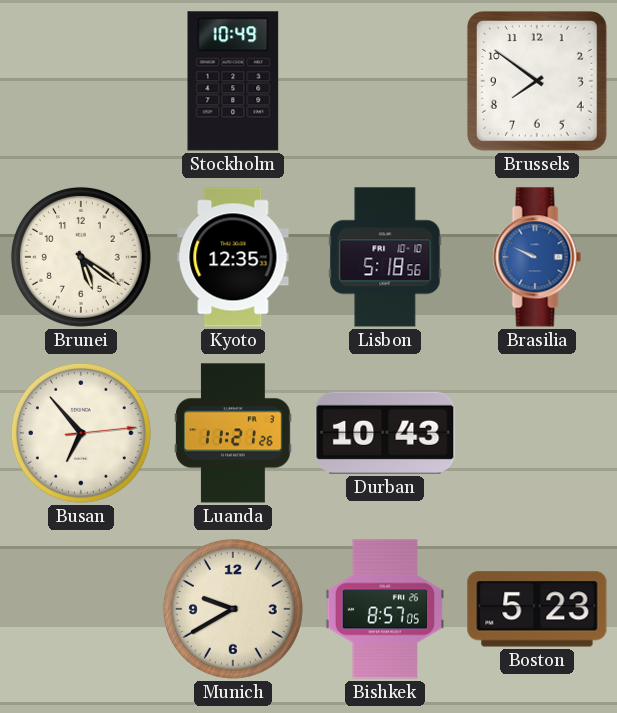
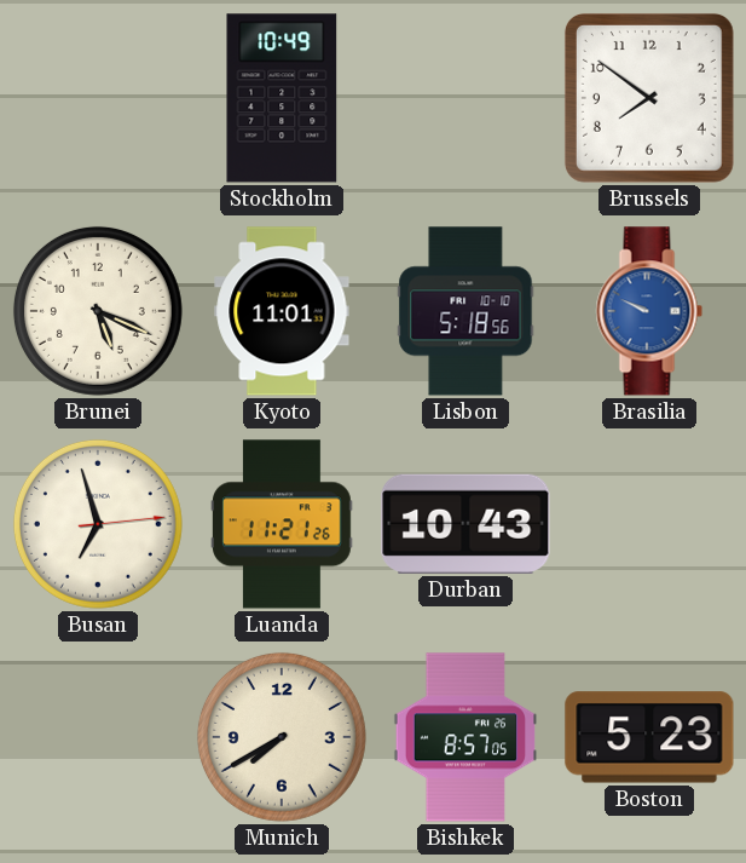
Brunei: 5:21 -> 5:19
Kyoto: 12:35 -> 11:01
Busan: 6:53 -> 6:57
Munich: 9:40 -> 7:40
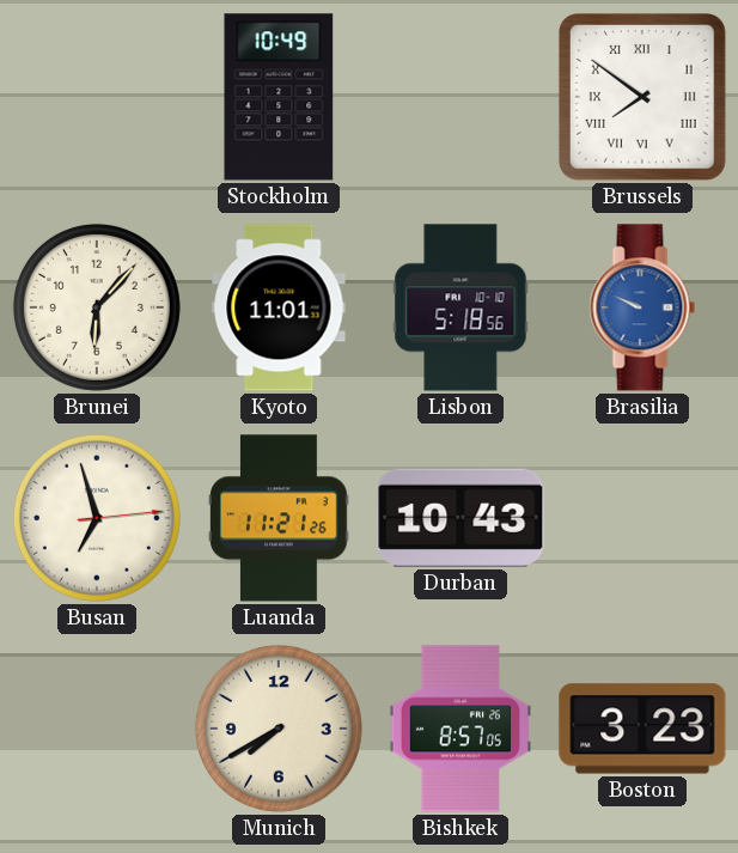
Brussels numerals: Arabic -> Roman
Brunei: 5:19 -> 6:07
Boston: 5:23 -> 3:23
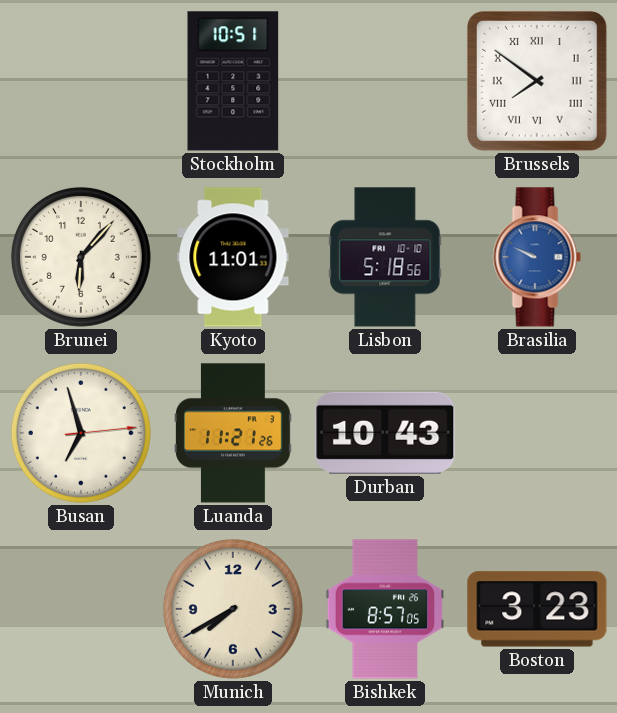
Stockholm: 10:49 -> 10:51
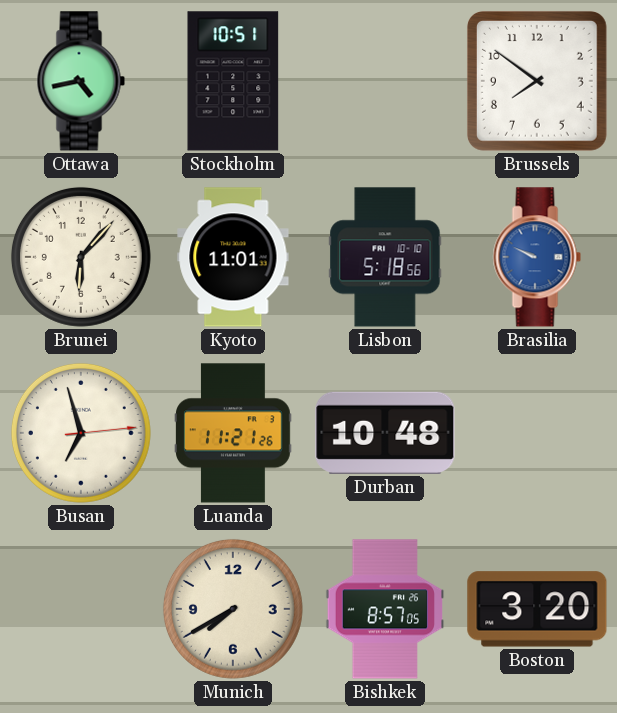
Ottawa: none -> 4:43
Brussels numerals: Roman -> Arabic
Durban: 10:43 -> 10:48
Boston: 3:23 -> 3:20
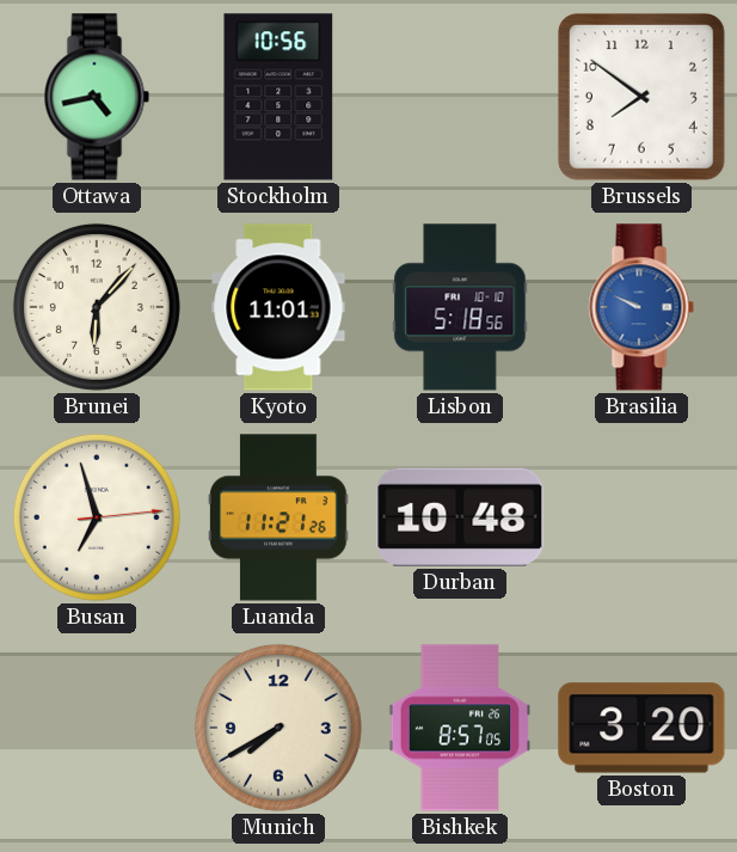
Stockholm: 10:51 -> 10:56
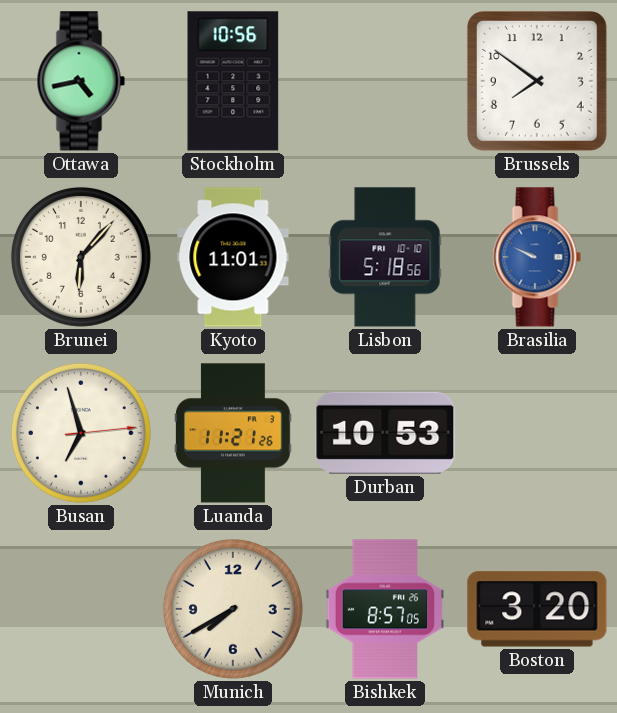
Durban: 10:48 -> 10:53
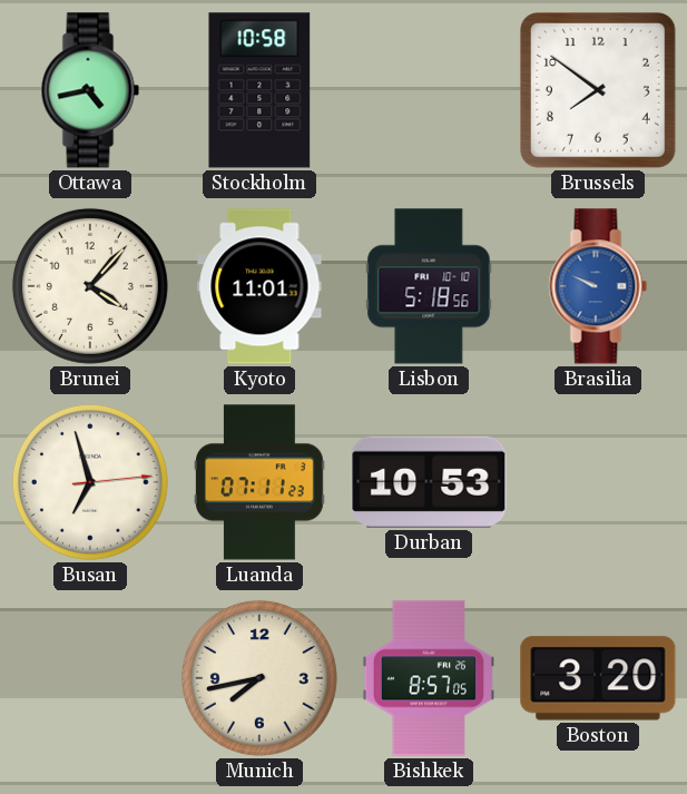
Stockholm: 10:56 -> 10:58
Brunei: 6:07 -> 4:07
Luanda: 11:21 -> 07:11
Munich: 7:40 -> 7:43
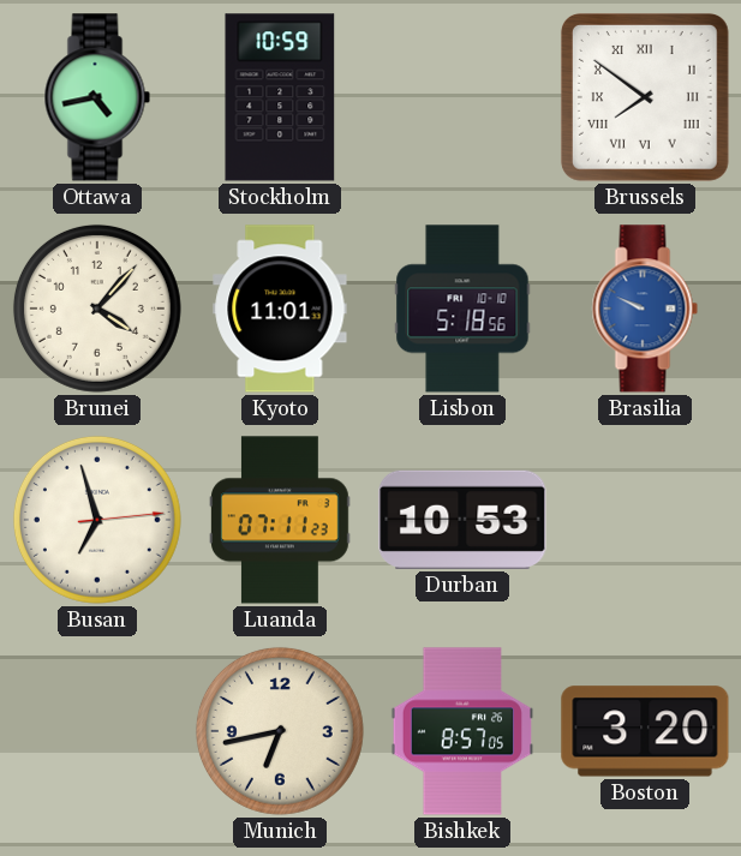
Stockholm: 10:58 -> 10:59
Brussels numerals: Arabic -> Roman
Munich: 7:43 -> 6:43
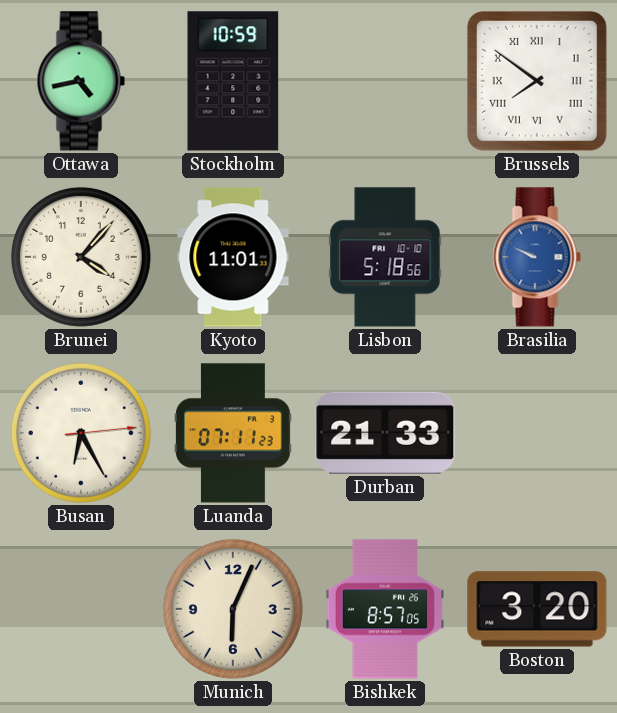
Busan: 6:57 -> 6:25
Durban: 10:53 -> 21:33
Munich: 6:43 -> 6:04
